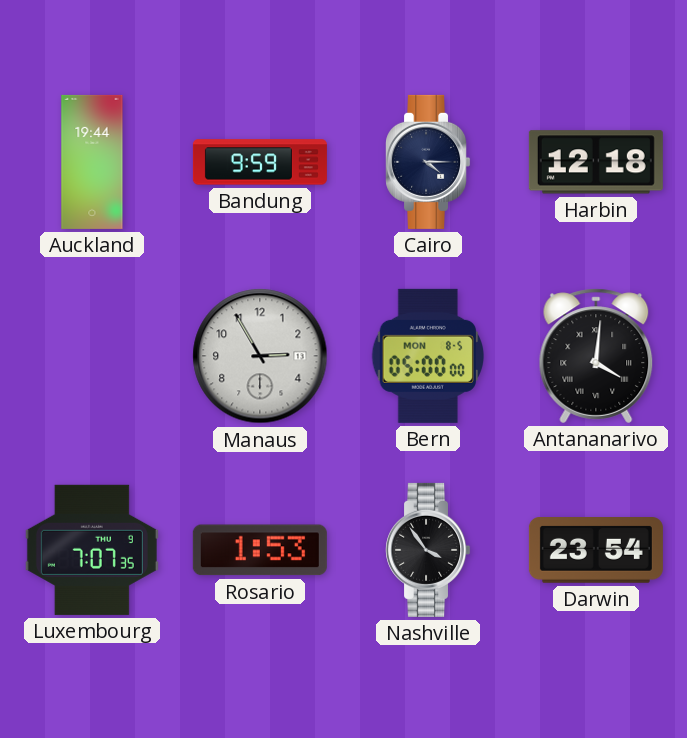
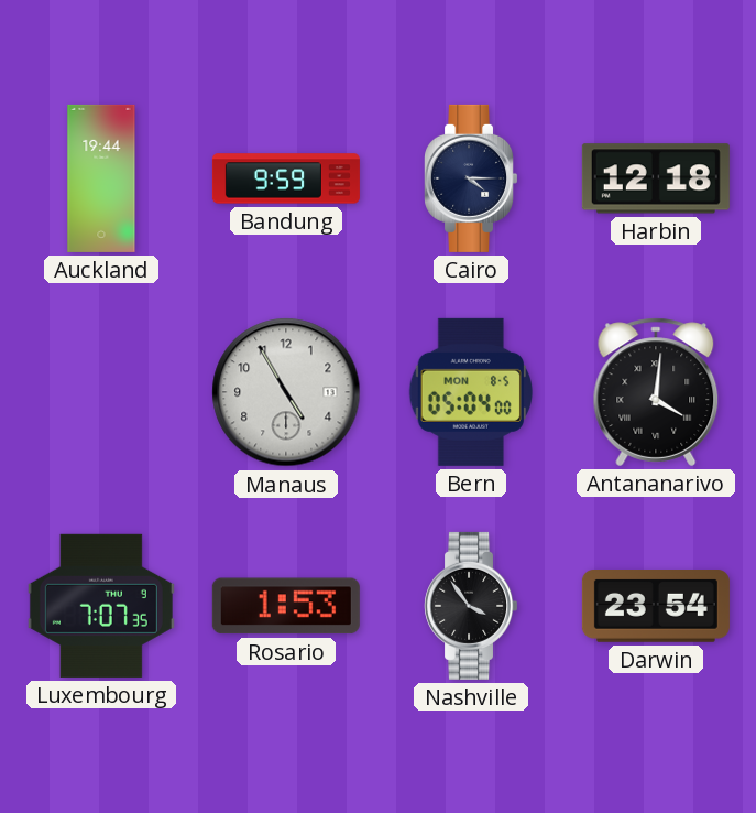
Manaus: 2:55 -> 4:55
Bern: 05:00 -> 05:04
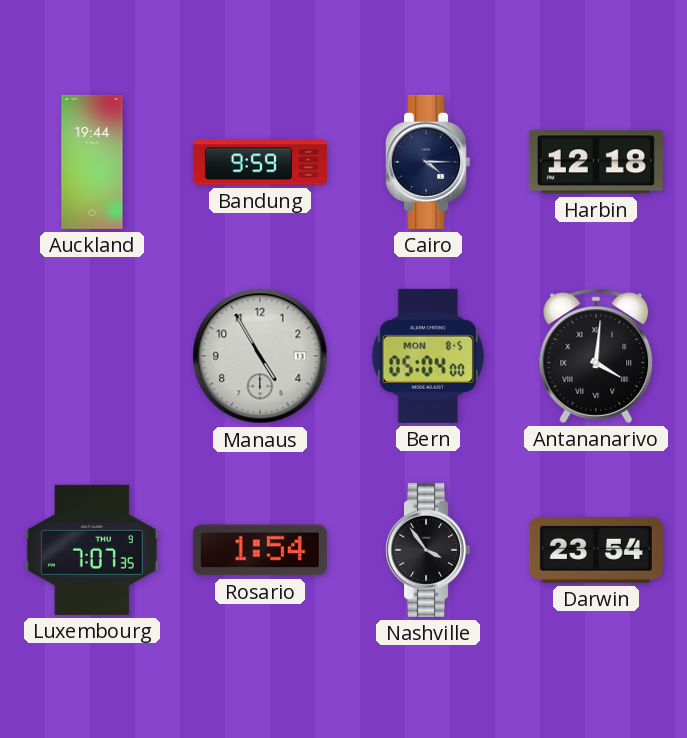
Rosario: 1:53 -> 1:54
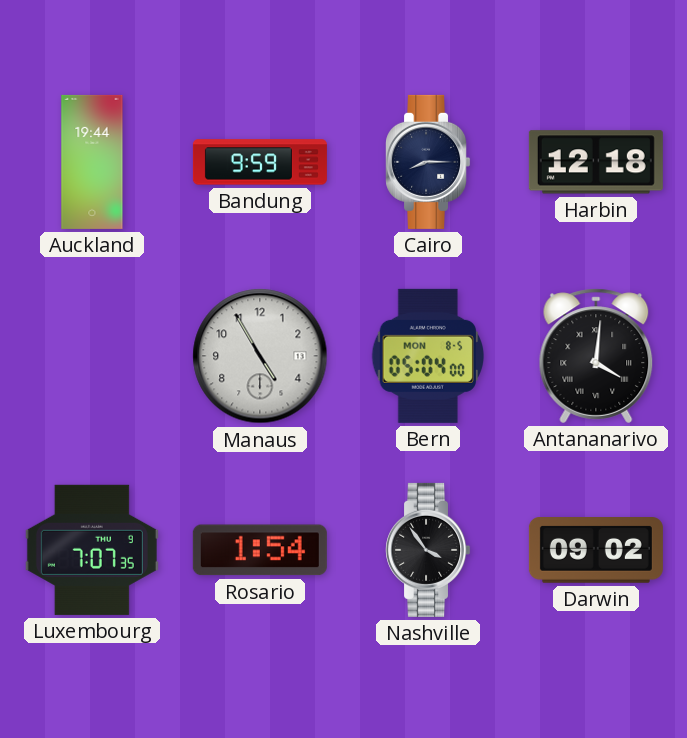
Cairo: 4:15 -> 8:15
Darwin: 23:54 -> 09:02
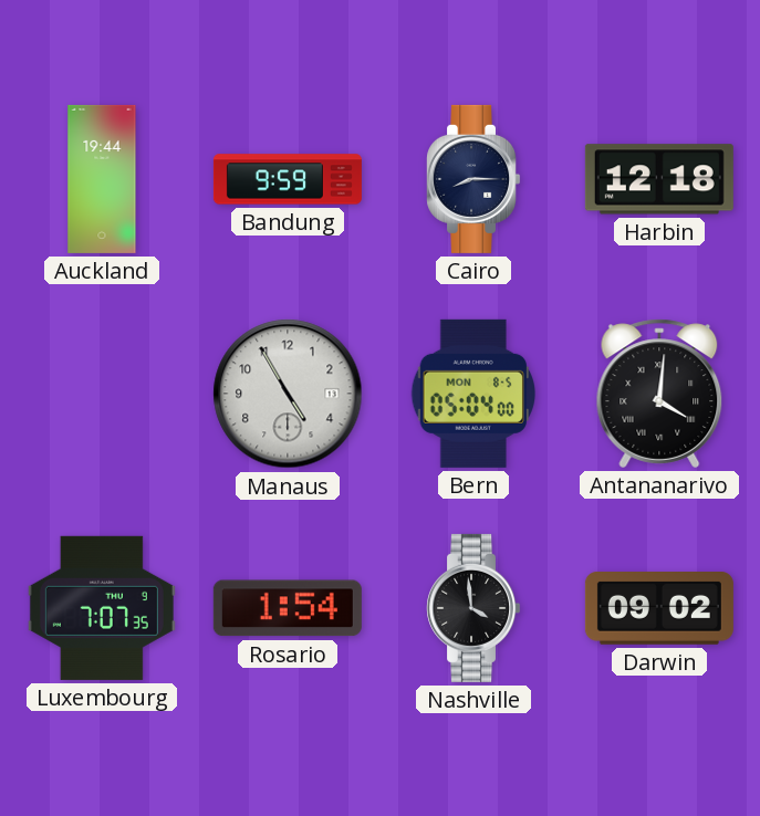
Nashville: 3:54 -> 3:59
